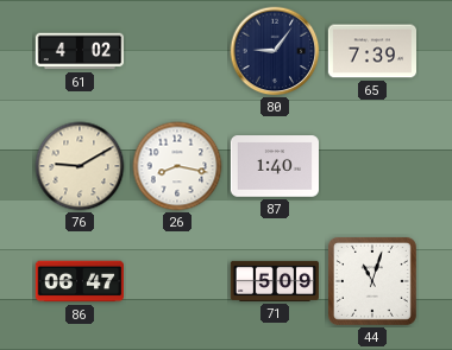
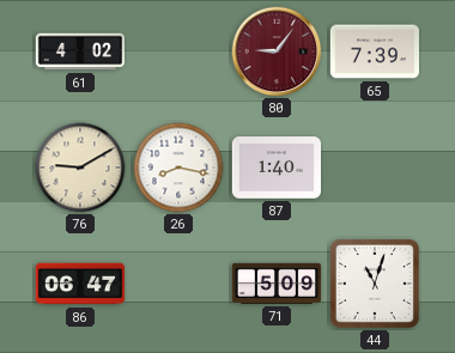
80 dial: navy -> burgundy
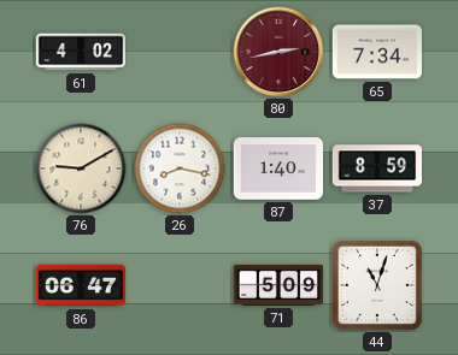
80: 9:06 -> 2:43
65: 7:39 -> 7:34
37: none -> 8:59
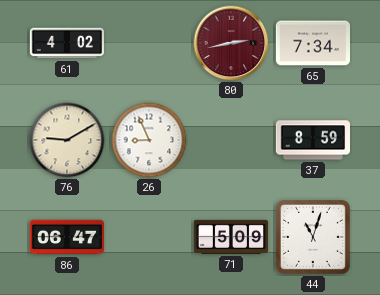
26: 8:17 -> 8:56
87: 1:40 -> none
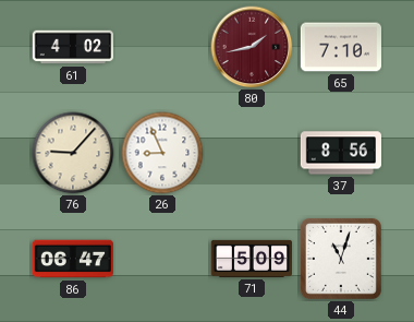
80: 2:43 -> 1:43
65: 7:34 -> 7:10
76: 9:10 -> 9:07
37: 8:59 -> 8:56
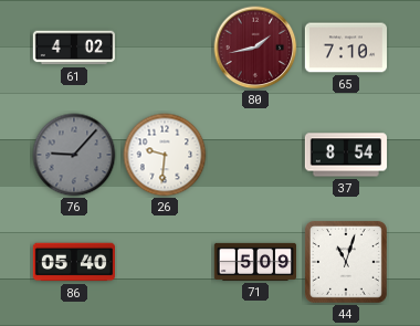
76 dial: cream -> grey
26: 8:56 -> 9:31
37: 8:56 -> 8:54
86: 06:47 -> 05:40
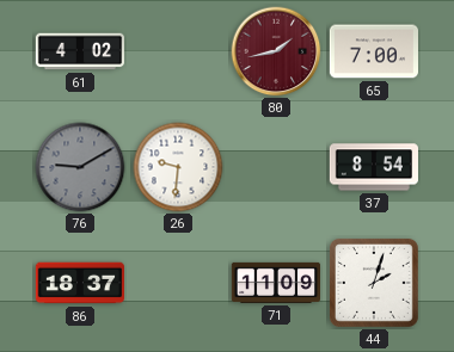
65: 7:10 -> 7:00
76: 9:07 -> 9:10
86: 05:40 -> 18:37
71: 5:09 -> 11:09
44: 11:03 -> 2:03
